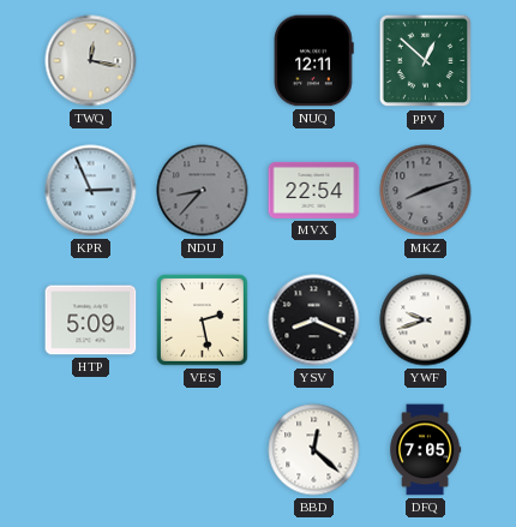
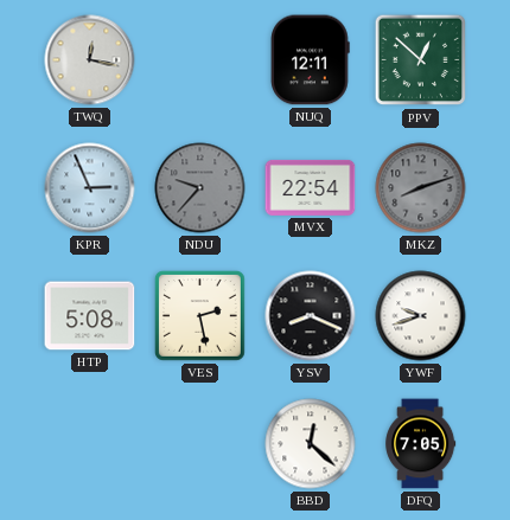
NDU: 8:37 -> 9:37
HTP: 5:09 -> 5:08
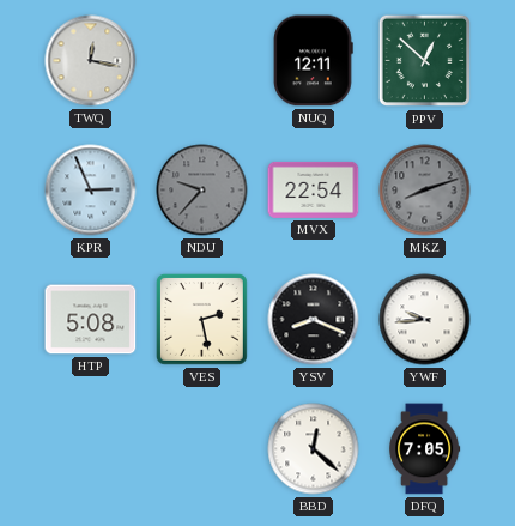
YWF: 9:42 -> 9:44
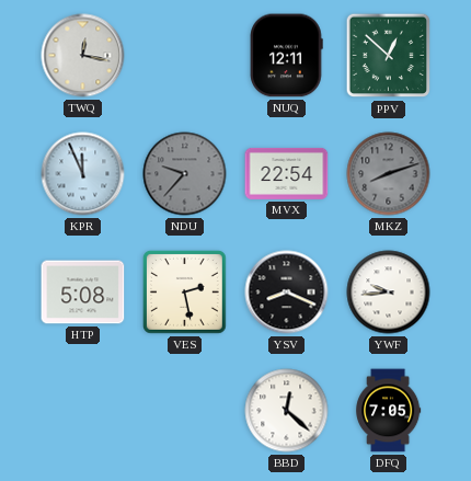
KPR: 2:56 -> 11:56
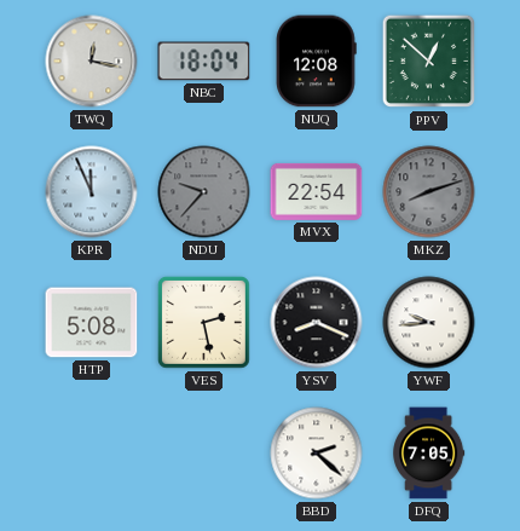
NBC: none -> 18:04
NUQ: 12:11 -> 12:08
BBD: 12:22 -> 2:22
